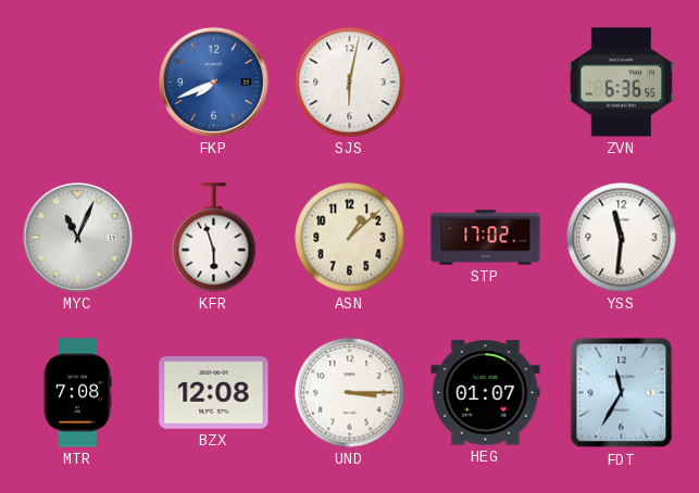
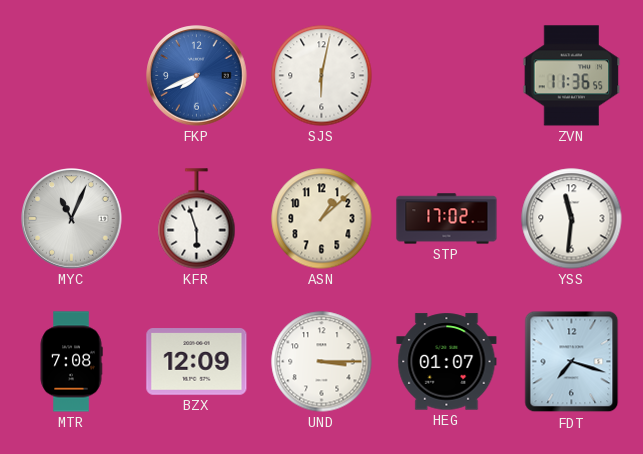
ZVN: 6:36 -> 11:36
BZX: 12:08 -> 12:09
FDT: 11:35 -> 7:18
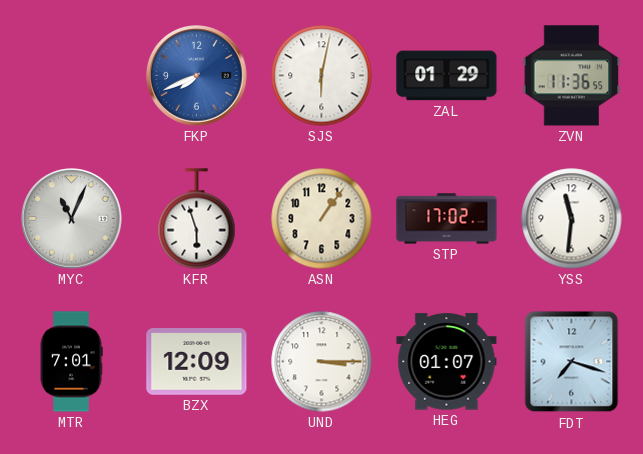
ZAL: none -> 01:29
ASN: 1:08 -> 1:06
MTR: 7:08 -> 7:01
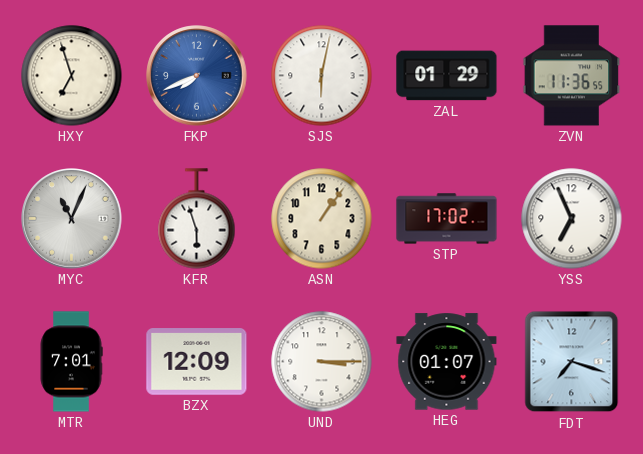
HXY: none -> 6:57
YSS: 11:31 -> 6:56
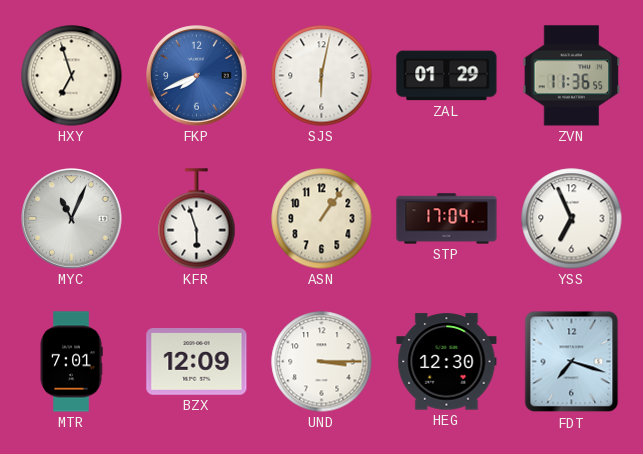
STP: 17:02 -> 17:04
HEG: 01:07 -> 12:30
